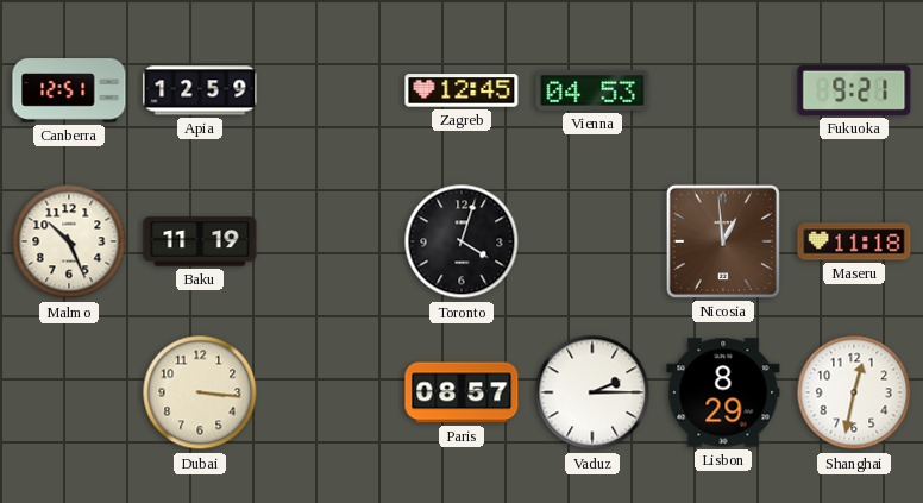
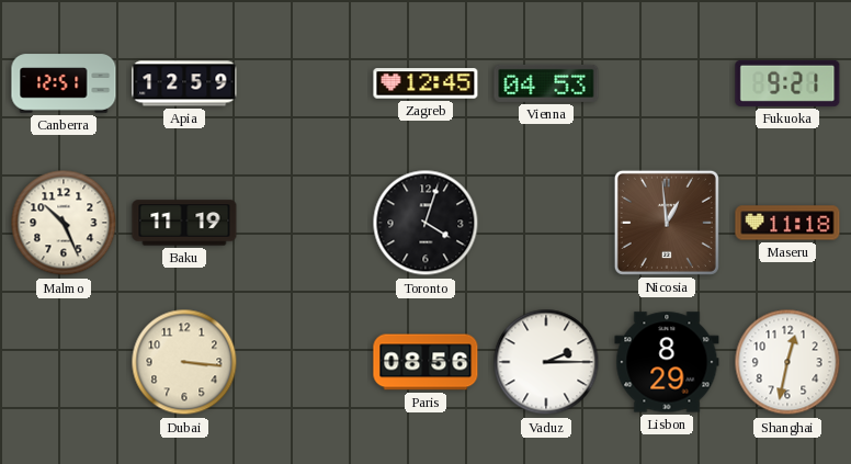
Paris: 08:57 -> 08:56
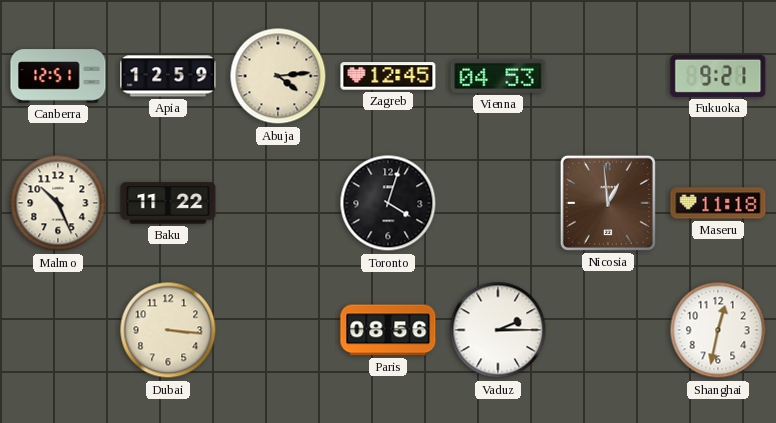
Abuja: none -> 4:14
Baku: 11:19 -> 11:22
Lisbon: 8:29 -> none
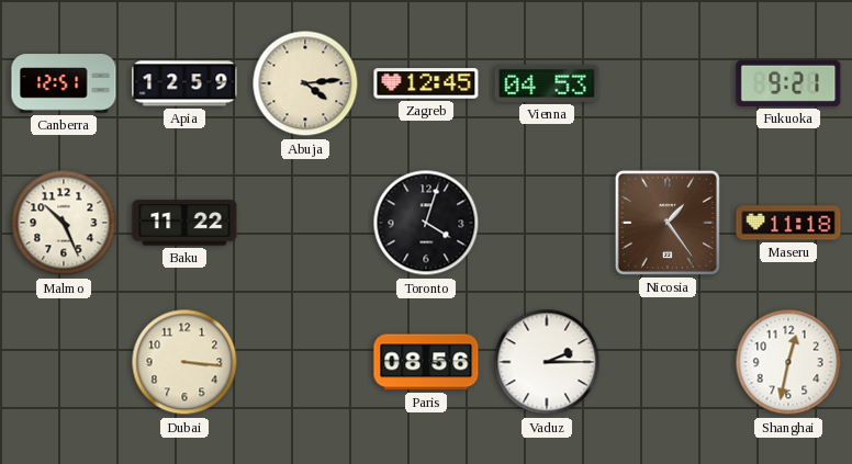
Nicosia: 12:59 -> 1:24
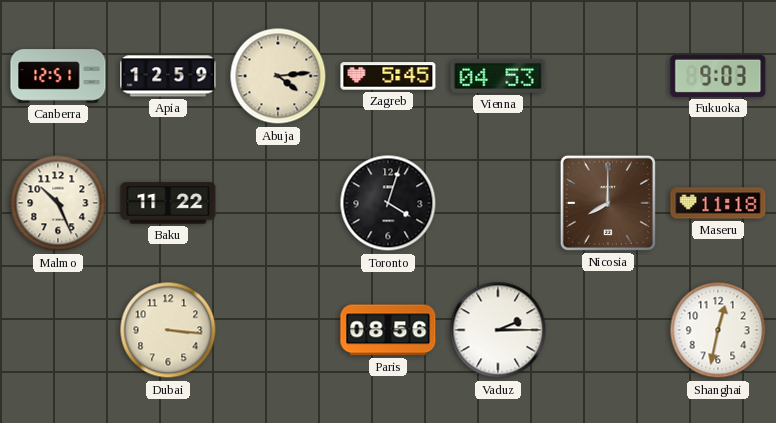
Zagreb: 12:45 -> 5:45
Fukuoka: 9:21 -> 9:03
Nicosia: 1:24 -> 8:00
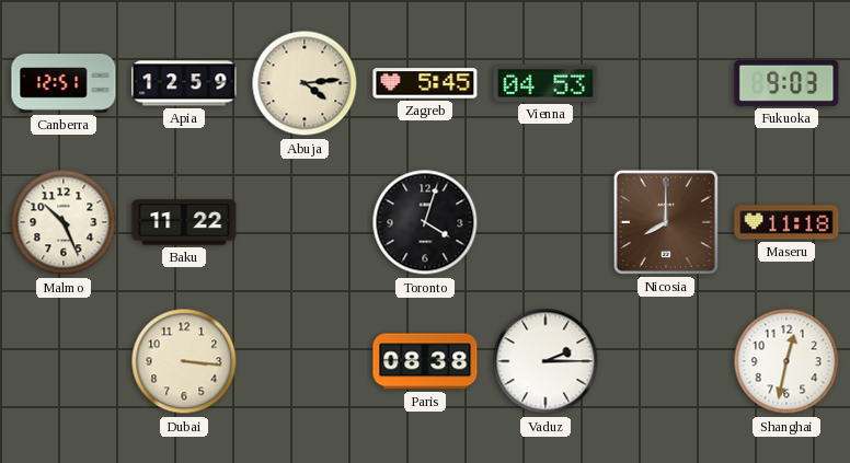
Paris: 08:56 -> 08:38
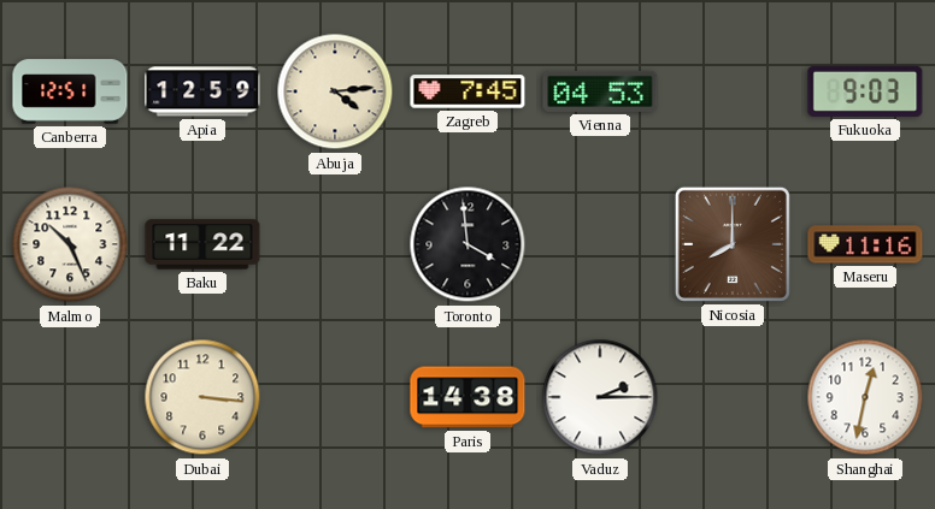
Zagreb: 5:45 -> 7:45
Toronto: 4:03 -> 3:59
Maseru: 11:18 -> 11:16
Paris: 08:38 -> 14:38
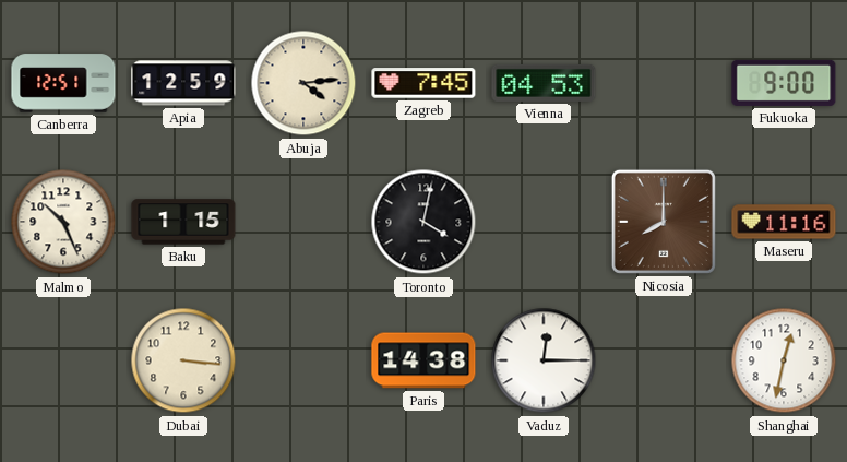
Fukuoka: 9:03 -> 9:00
Baku: 11:22 -> 1:15
Toronto: 3:59 -> 4:02
Vaduz: 2:15 -> 12:15
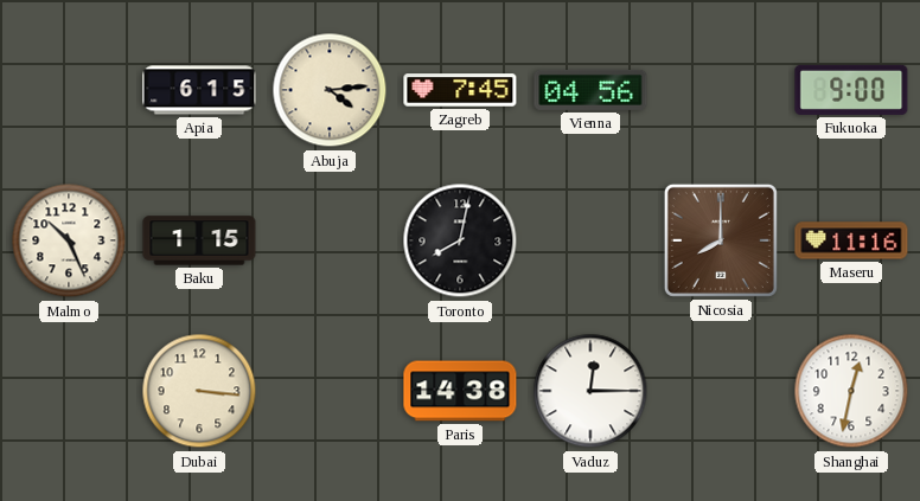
Canberra: 12:51 -> none
Apia: 12:59 -> 6:15
Vienna: 04:53 -> 04:56
Toronto: 4:02 -> 8:02
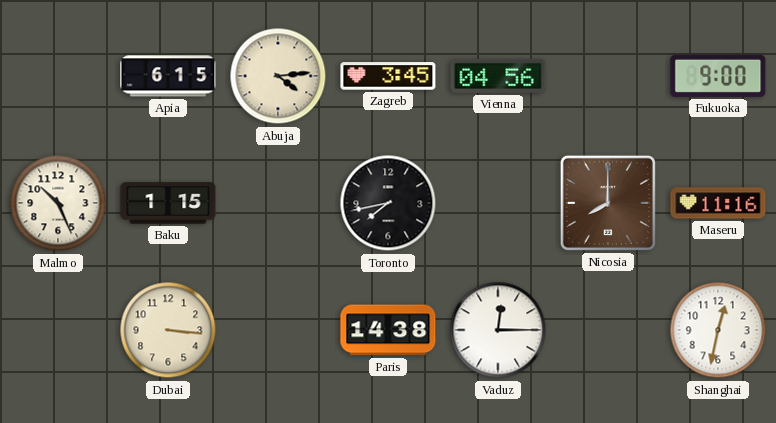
Zagreb: 7:45 -> 3:45
Toronto: 8:02 -> 7:43
